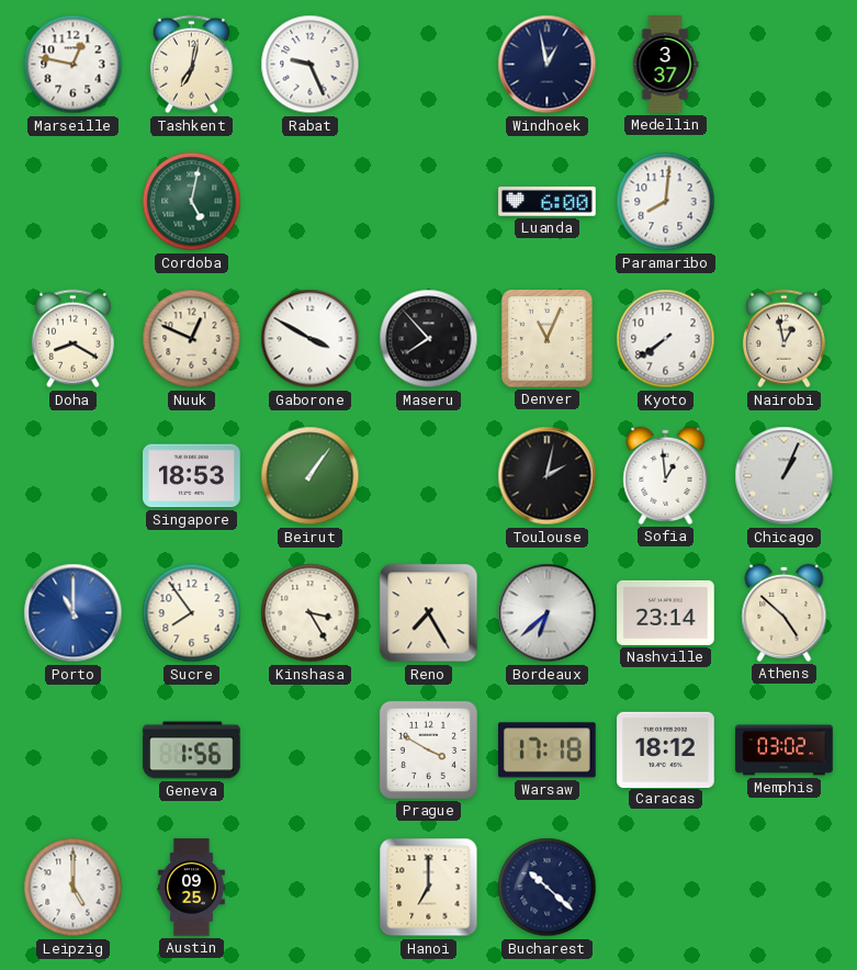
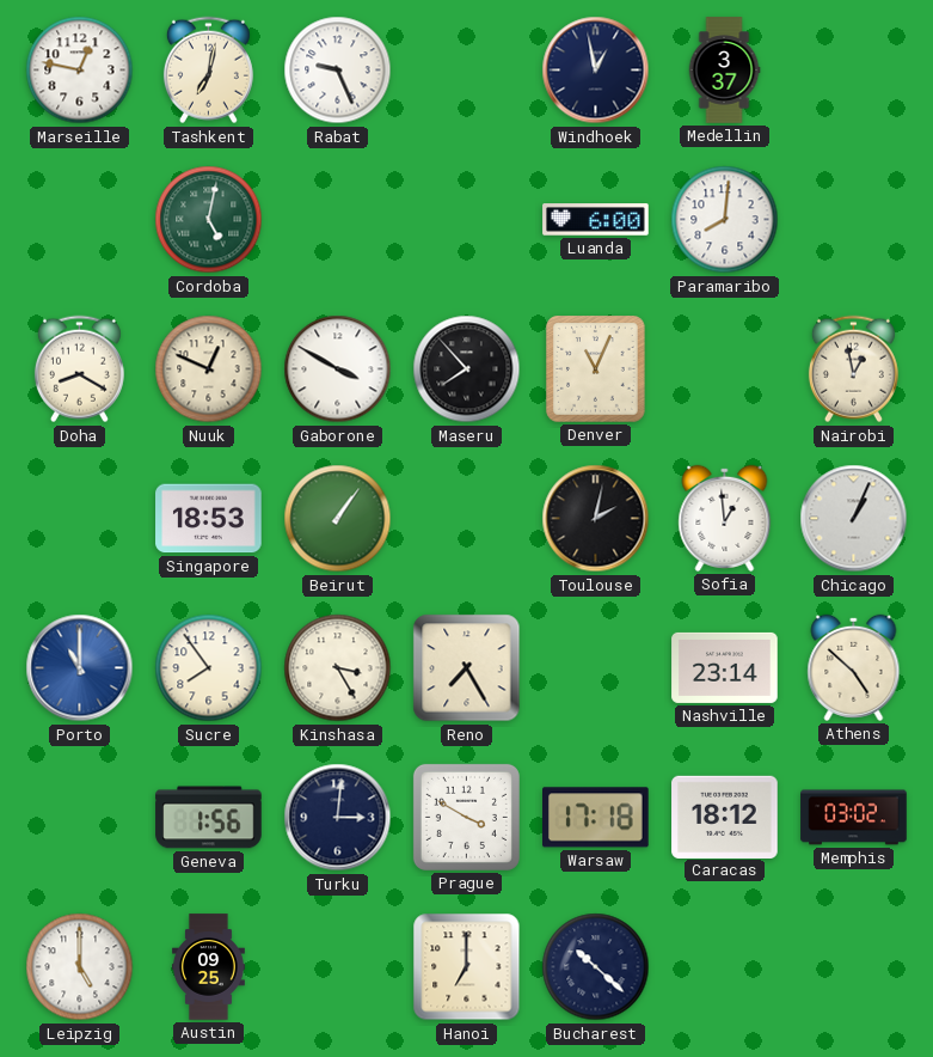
Kyoto: 7:39 -> none
Bordeaux: 6:38 -> none
Turku: none -> 3:01
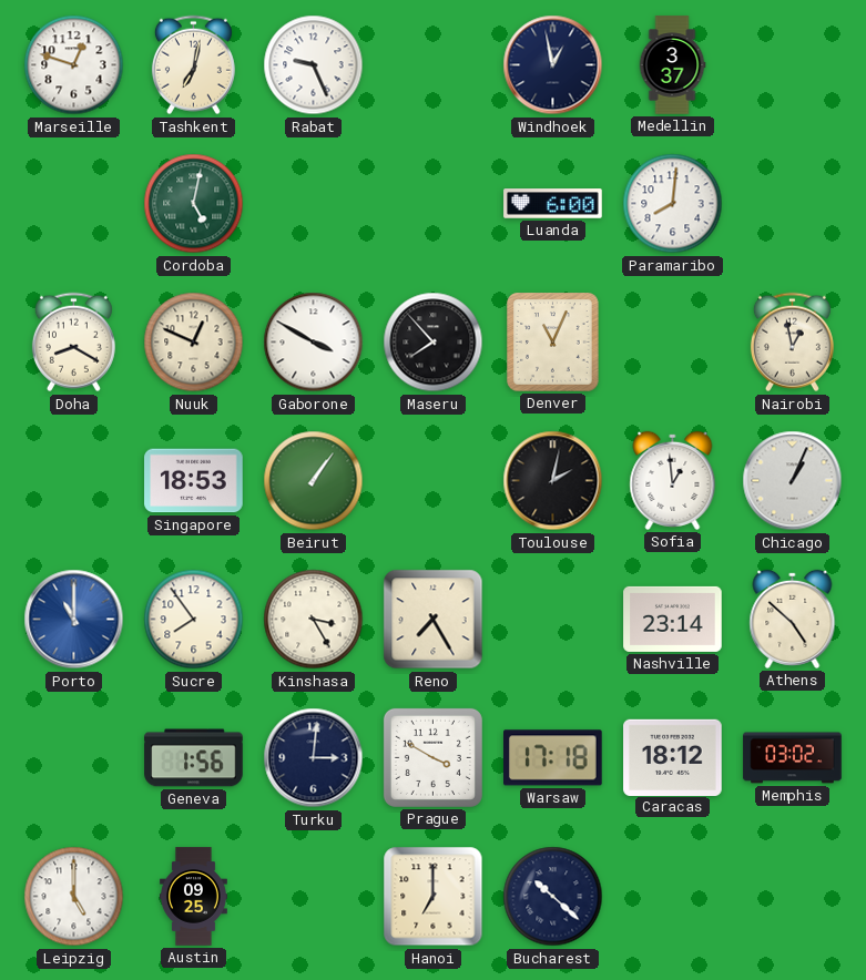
Marseille: 12:47 -> 12:48
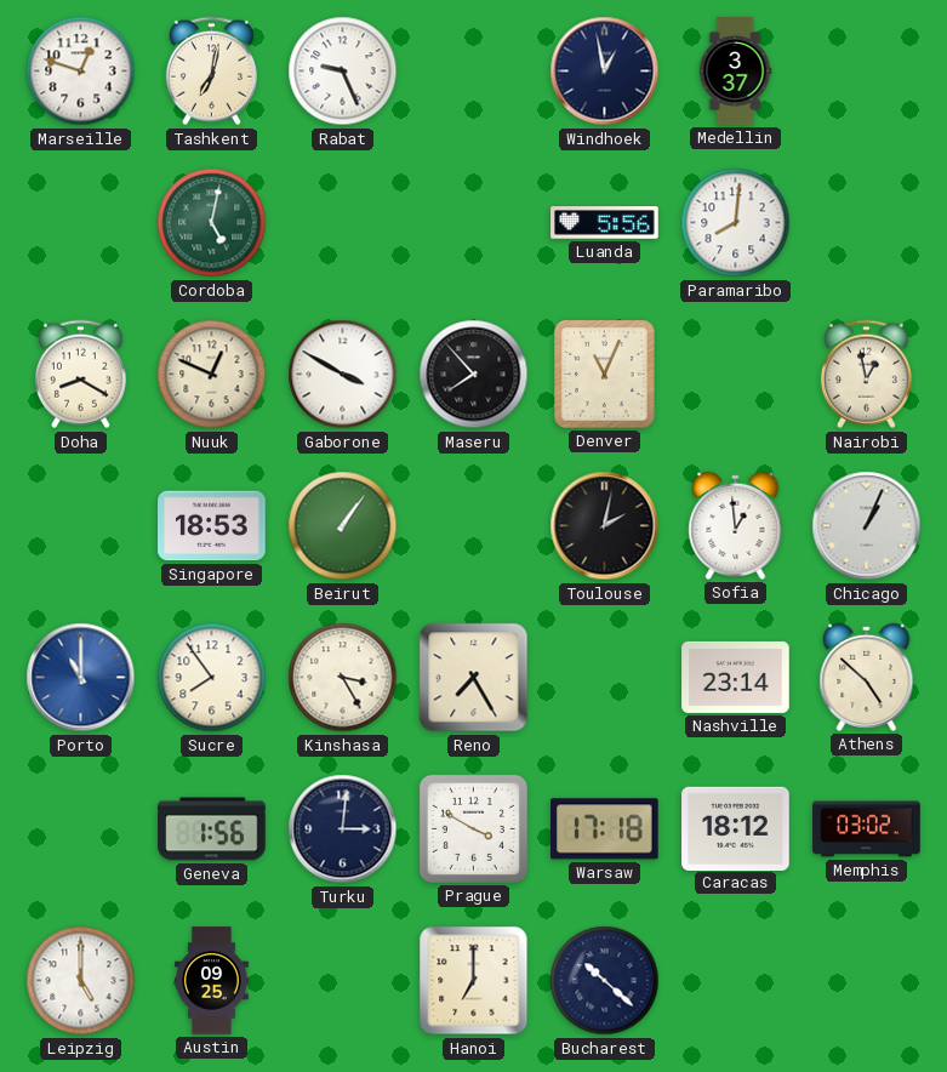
Luanda: 6:00 -> 5:56
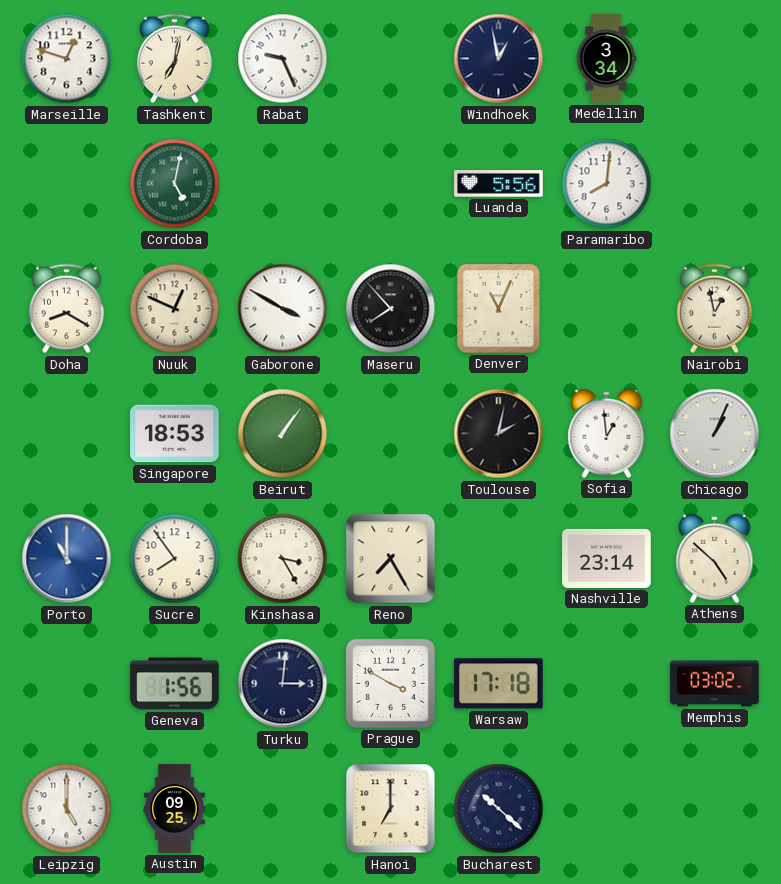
Medellin: 3:37 -> 3:34
Caracas: 18:12 -> none
